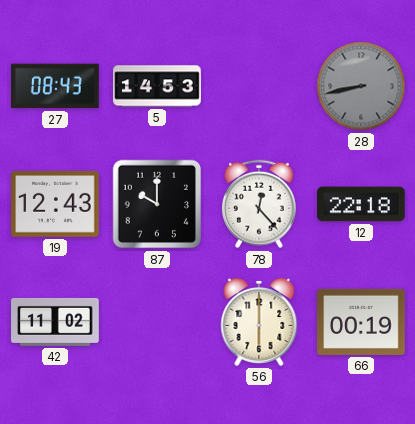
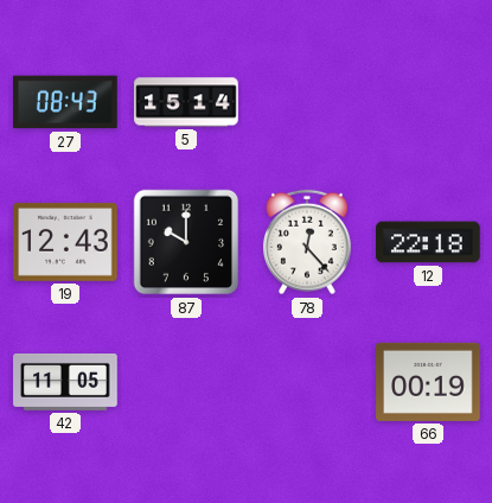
5: 14:53 -> 15:14
28: 8:43 -> none
42: 11:02 -> 11:05
56: 6:00 -> none
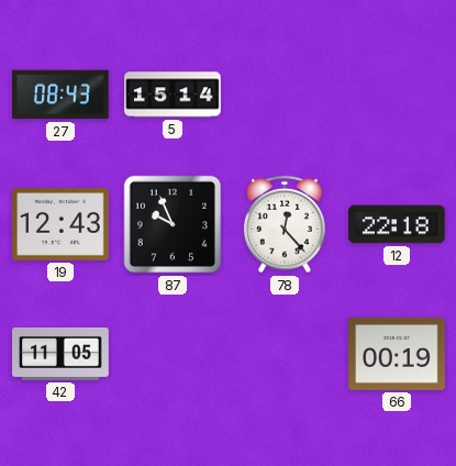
87: 10:00 -> 9:56
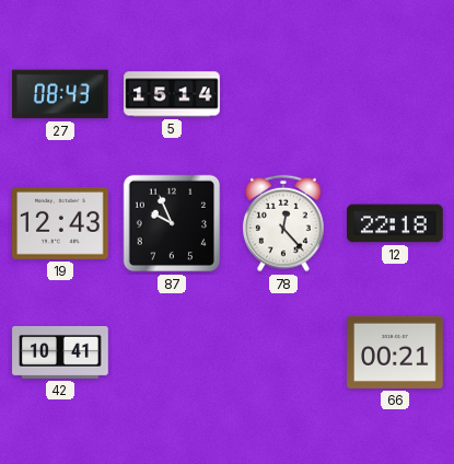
42: 11:05 -> 10:41
66: 00:19 -> 00:21
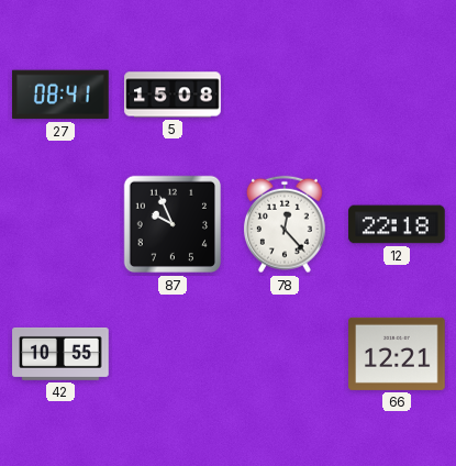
27: 08:43 -> 08:41
5: 15:14 -> 15:08
19: 12:43 -> none
42: 10:41 -> 10:55
66: 00:21 -> 12:21
